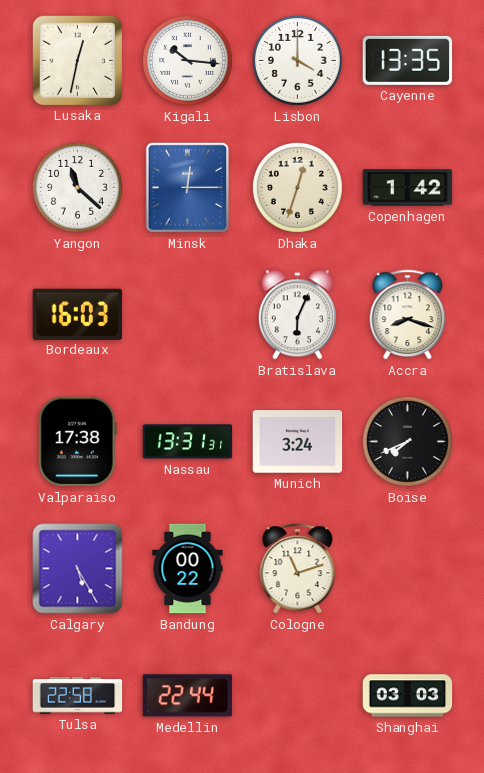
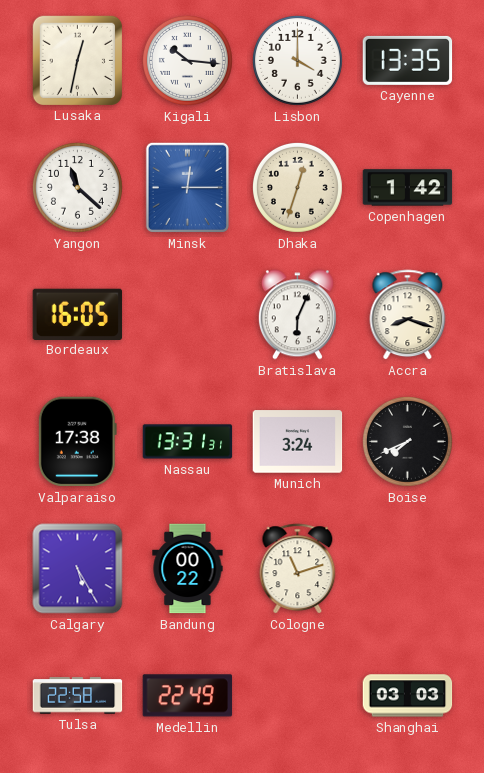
Bordeaux: 16:03 -> 16:05
Medellin: 22:44 -> 22:49
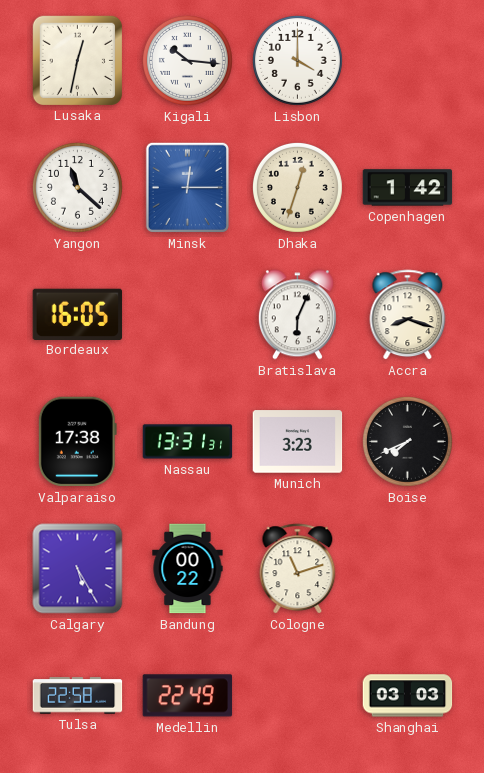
Cayenne: 13:35 -> none
Munich: 3:24 -> 3:23
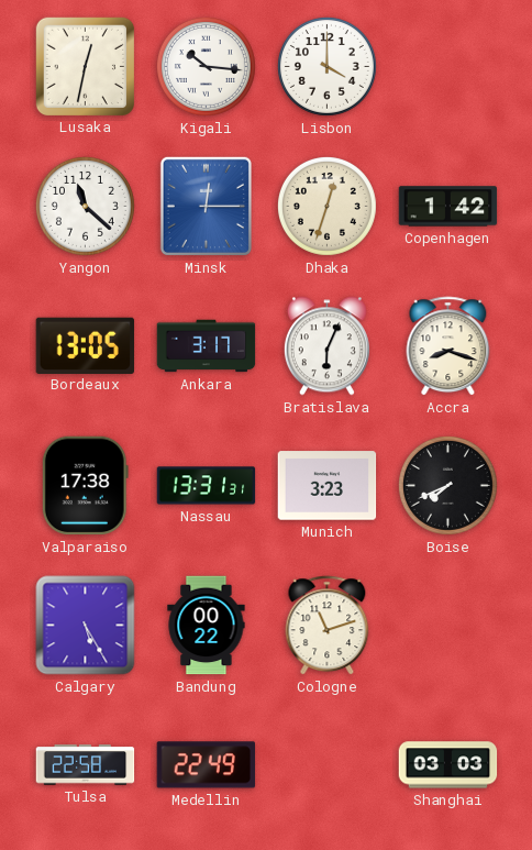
Bordeaux: 16:05 -> 13:05
Ankara: none -> 3:17
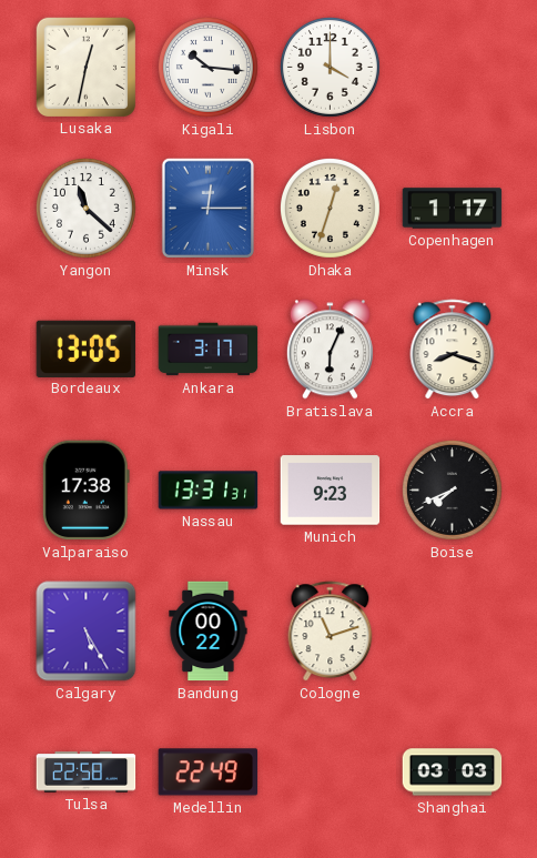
Copenhagen: 1:42 -> 1:17
Munich: 3:23 -> 9:23
